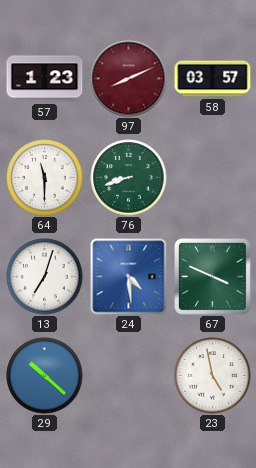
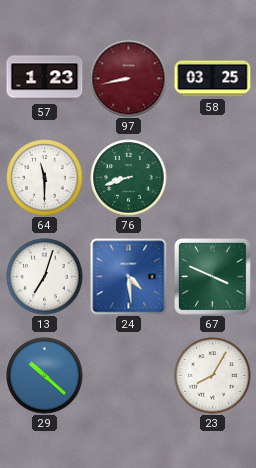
97: 8:11 -> 8:43
58: 03:57 -> 03:25
23: 4:58 -> 8:05
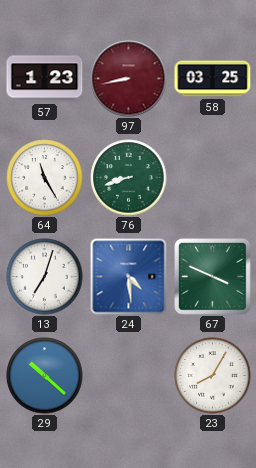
64: 11:30 -> 11:25
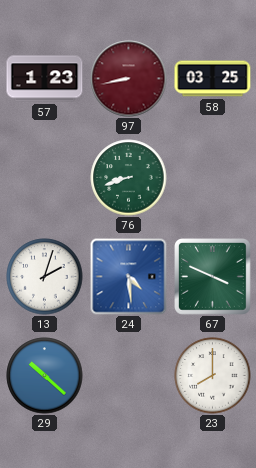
64: 11:25 -> none
13: 7:03 -> 2:03
23: 8:05 -> 8:00
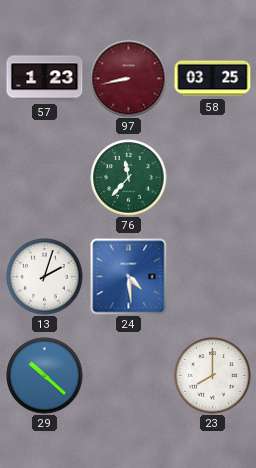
76: 8:42 -> 11:37
67: 3:49 -> none
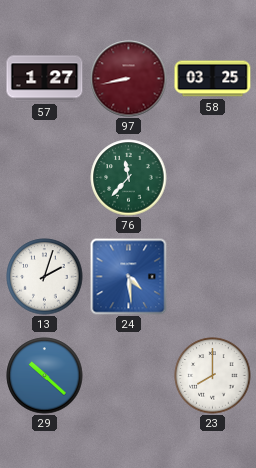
57: 1:23 -> 1:27
